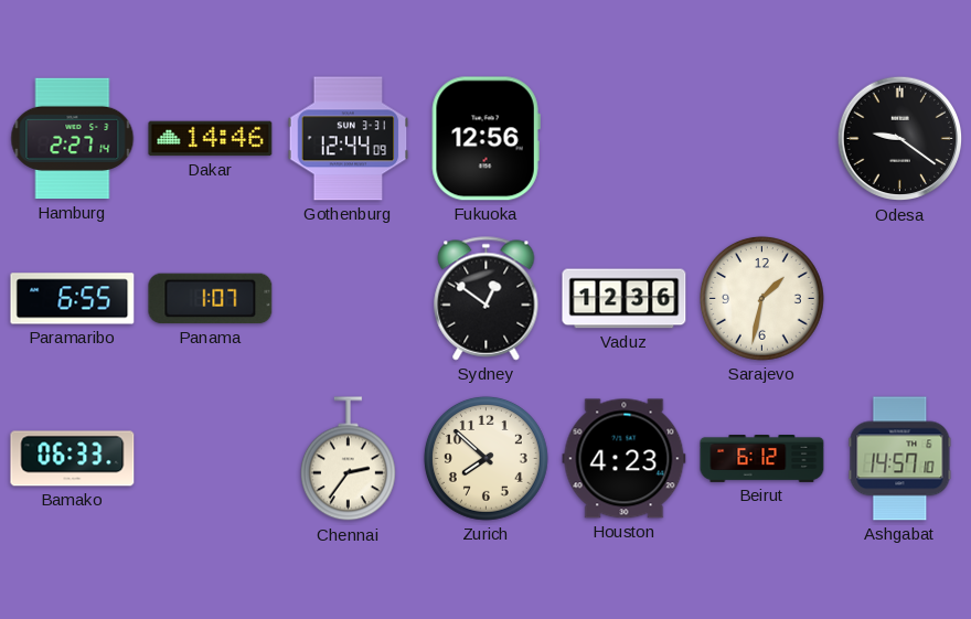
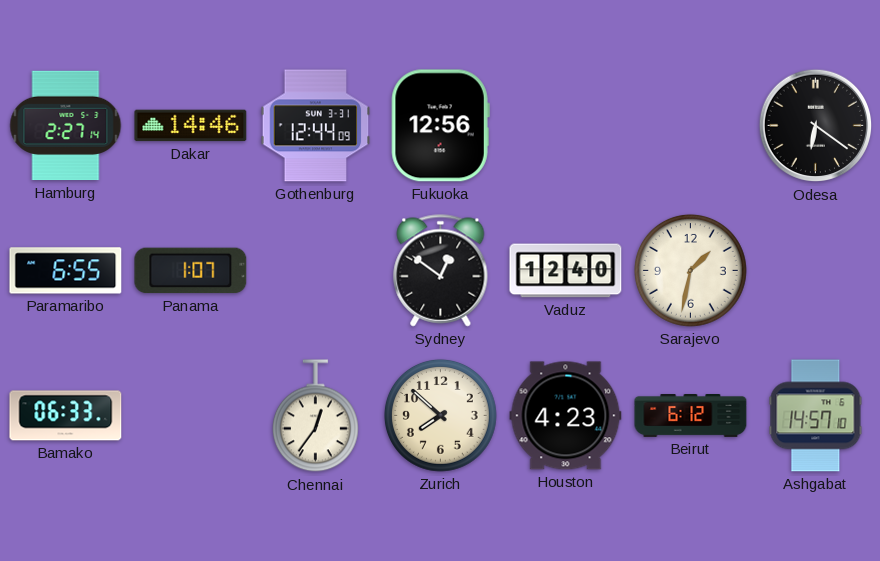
Odesa: 9:21 -> 6:21
Vaduz: 12:36 -> 12:40
Chennai: 2:36 -> 12:36
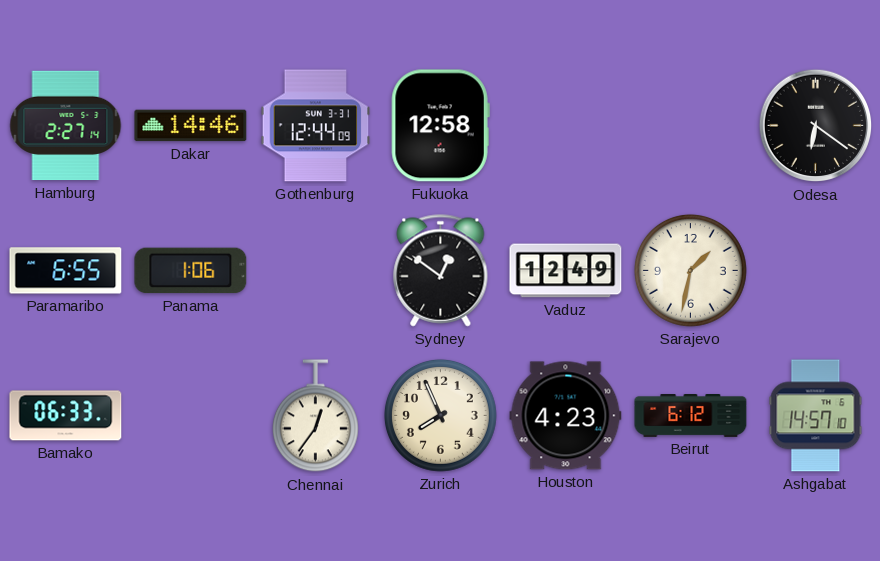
Fukuoka: 12:56 -> 12:58
Panama: 1:07 -> 1:06
Vaduz: 12:40 -> 12:49
Zurich: 7:52 -> 7:56
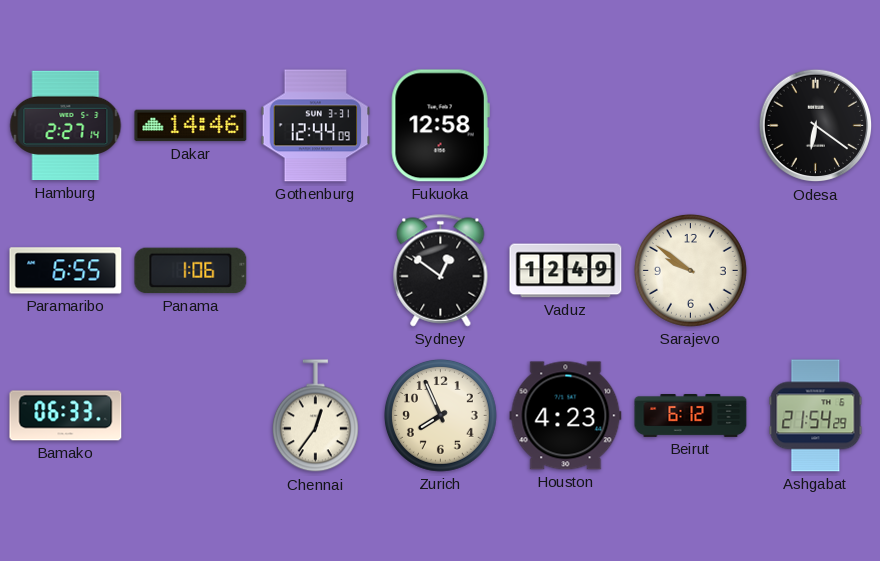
Sarajevo: 1:32 -> 9:51
Ashgabat: 14:57 -> 21:54
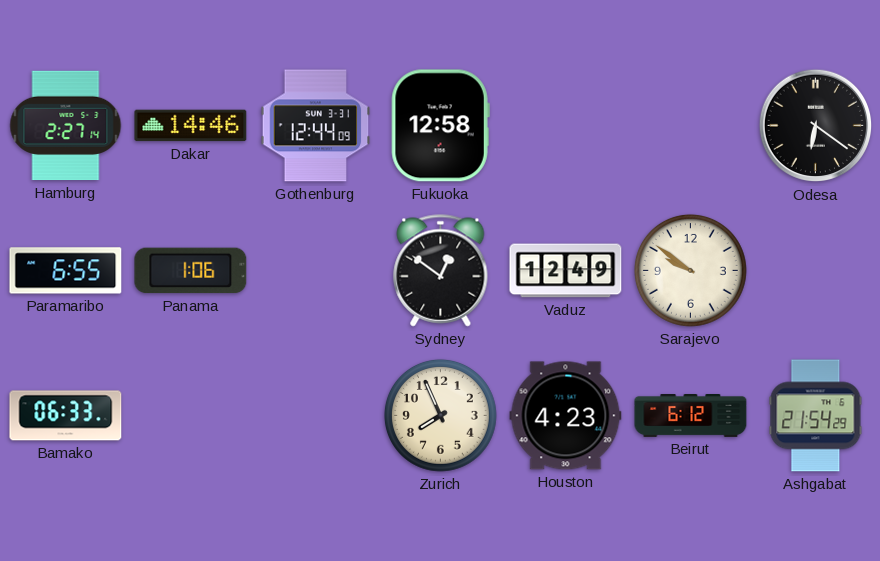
Chennai: 12:36 -> none
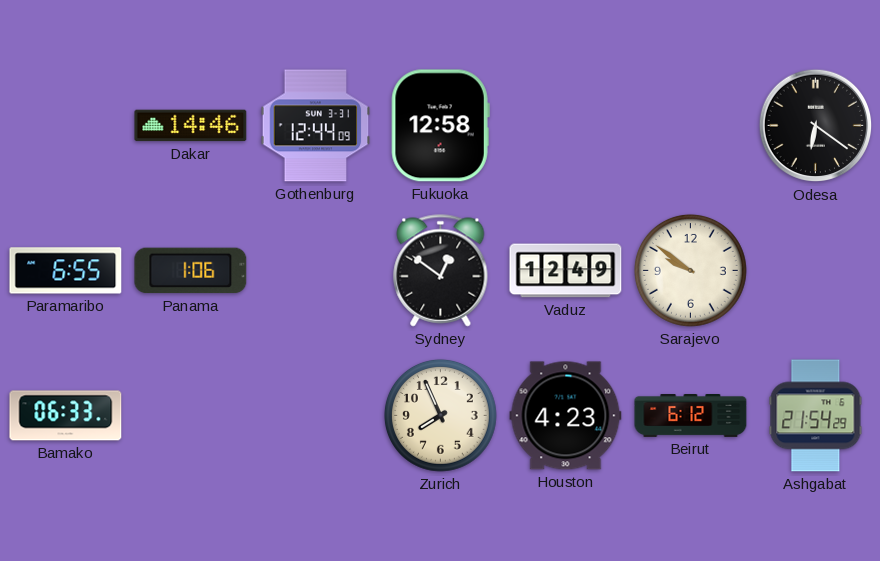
Hamburg: 2:27 -> none
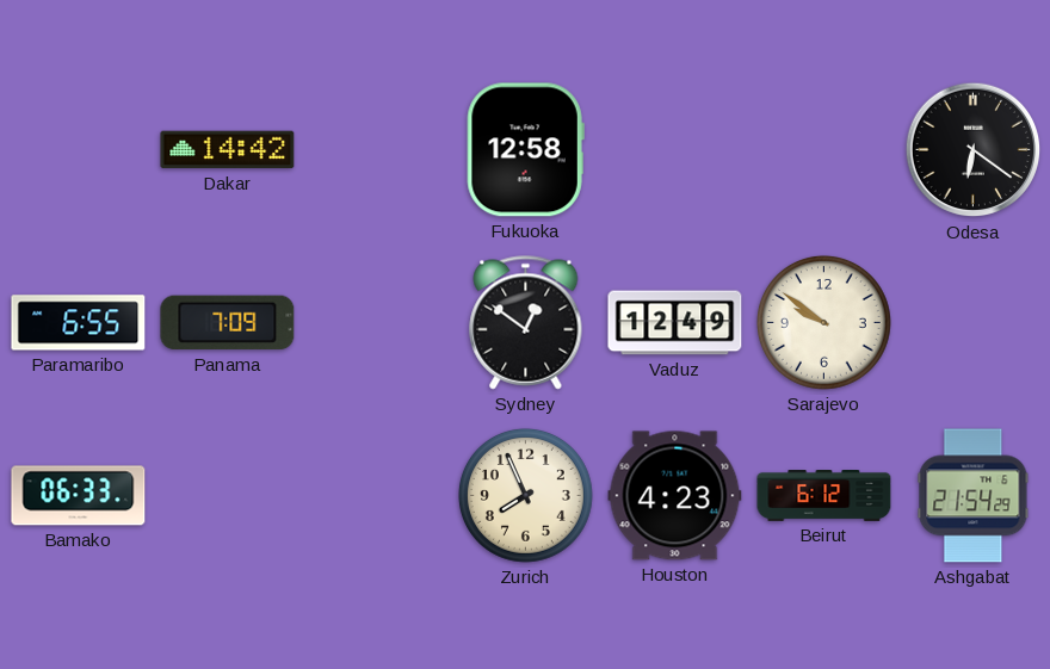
Dakar: 14:46 -> 14:42
Gothenburg: 12:44 -> none
Panama: 1:06 -> 7:09
